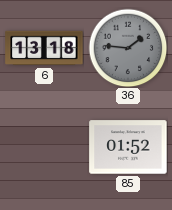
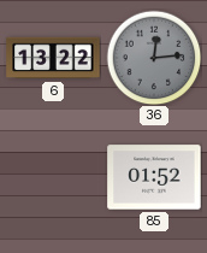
6: 13:18 -> 13:22
36: 1:46 -> 12:14
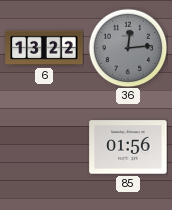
85: 01:52 -> 01:56
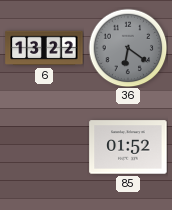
36: 12:14 -> 6:21
85: 01:56 -> 01:52
